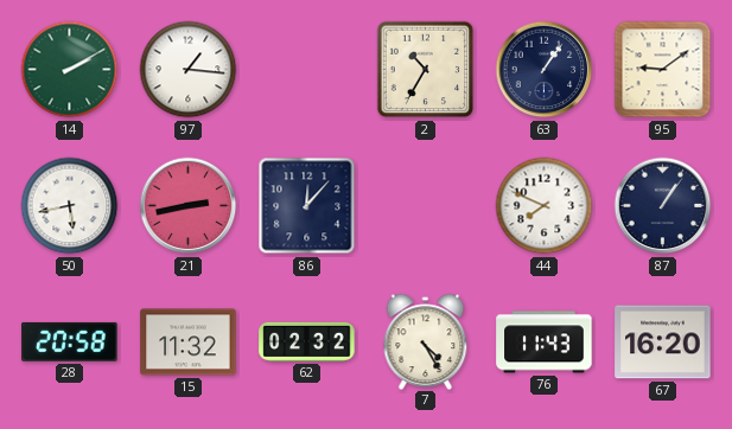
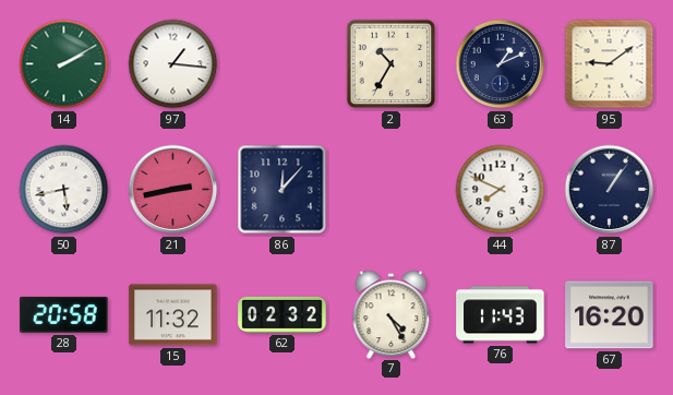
63: 1:06 -> 1:11
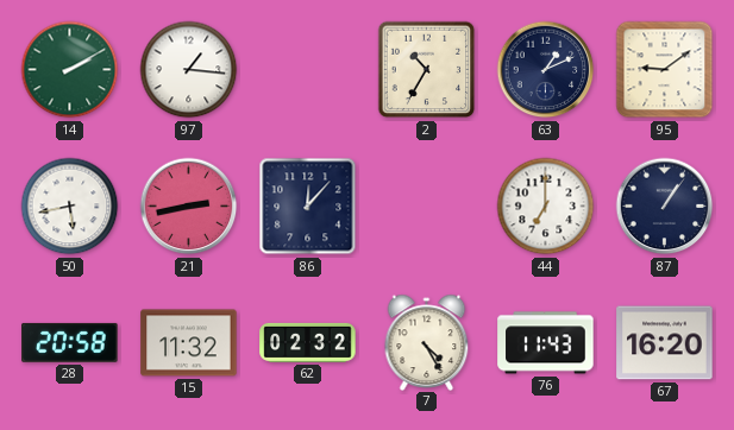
44: 7:49 -> 7:00
